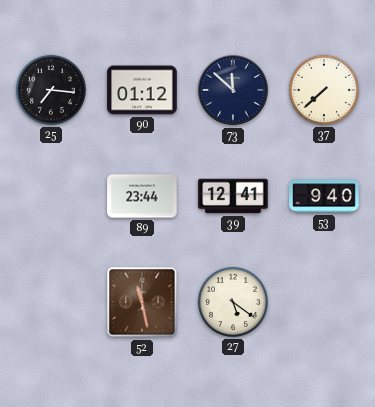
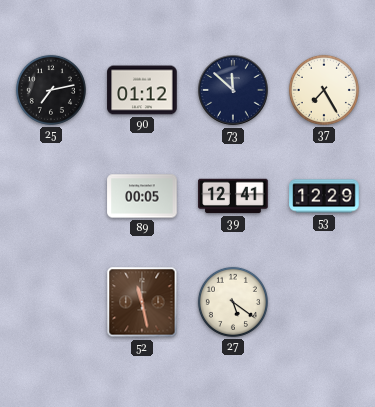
25: 7:16 -> 7:13
37: 7:38 -> 7:25
89: 23:44 -> 00:05
53: 9:40 -> 12:29
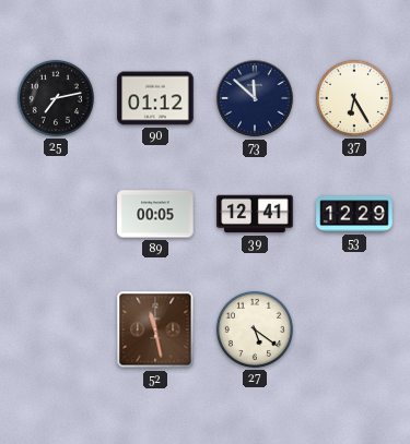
37: 7:25 -> 6:25
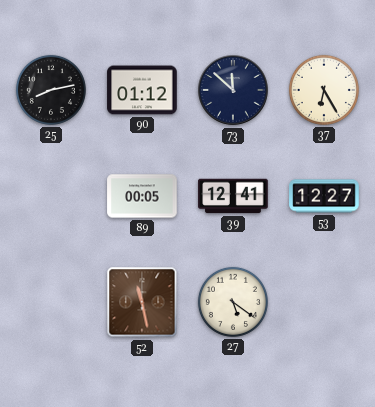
25: 7:13 -> 8:13
53: 12:29 -> 12:27
